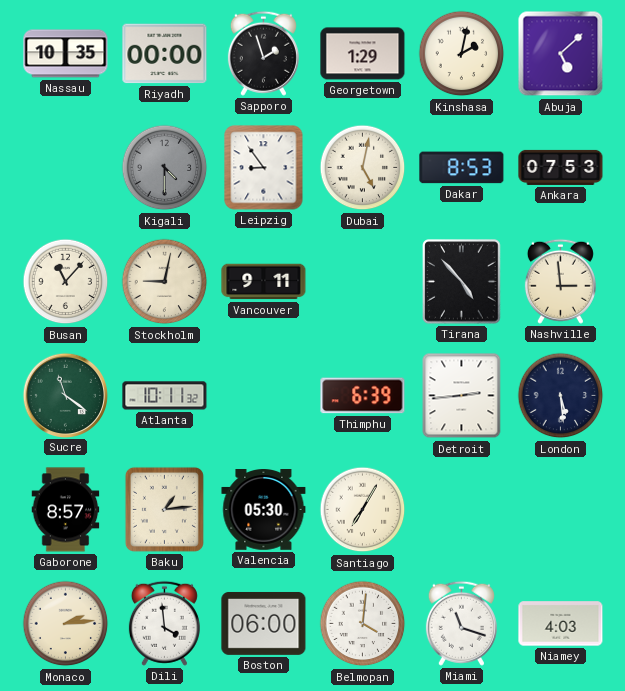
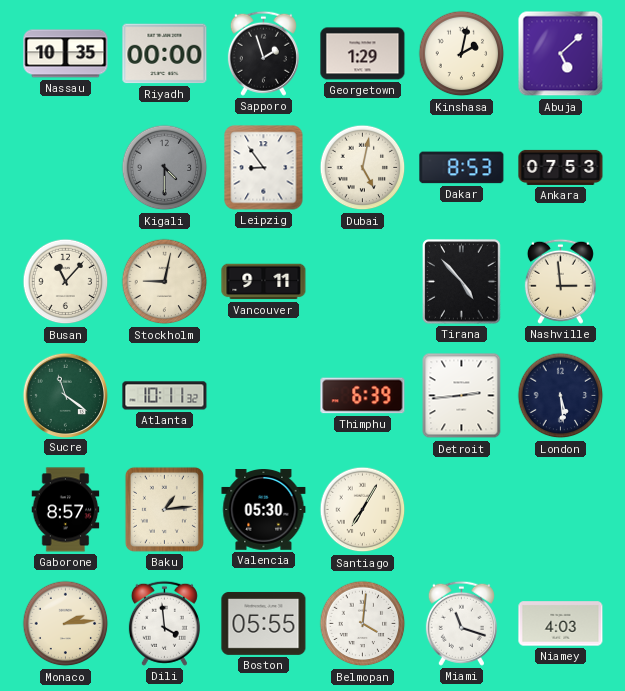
Boston: 06:00 -> 05:55
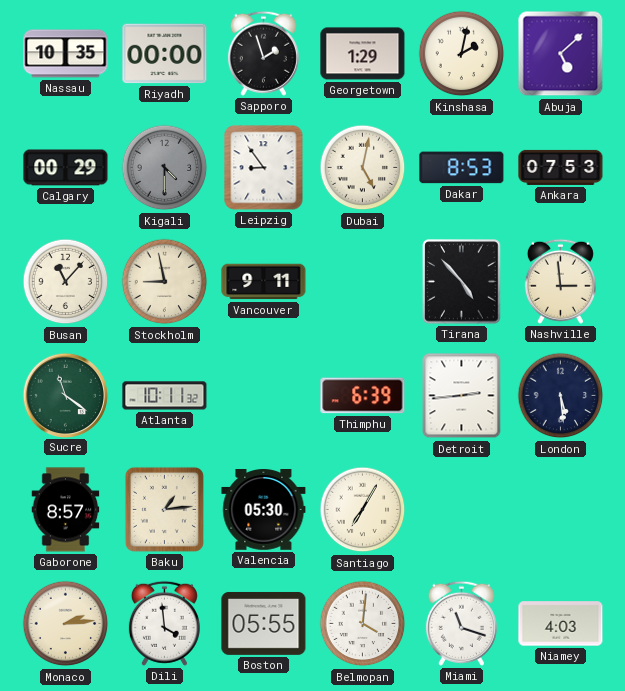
Calgary: none -> 00:29
Stockholm: 9:02 -> 8:58
